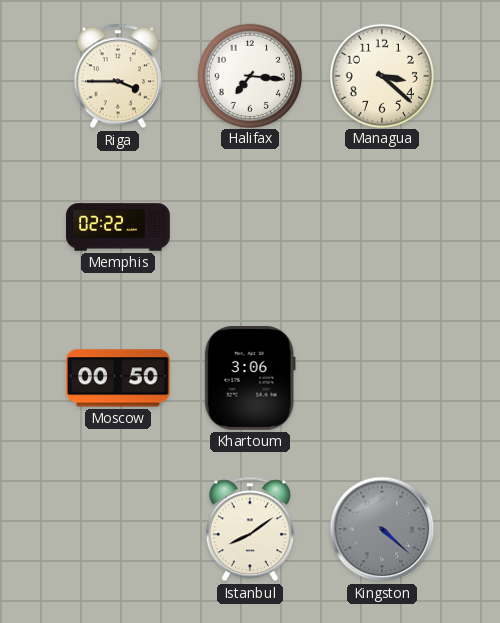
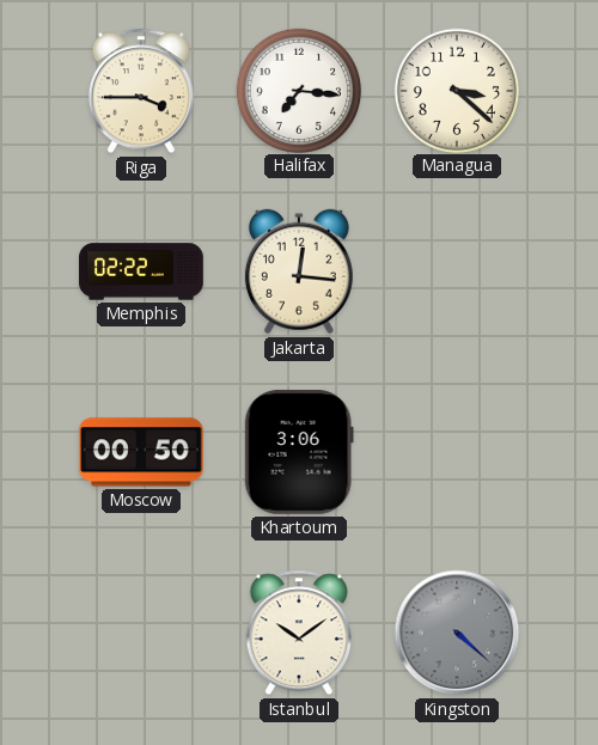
Jakarta: none -> 12:16
Istanbul: 8:09 -> 10:09
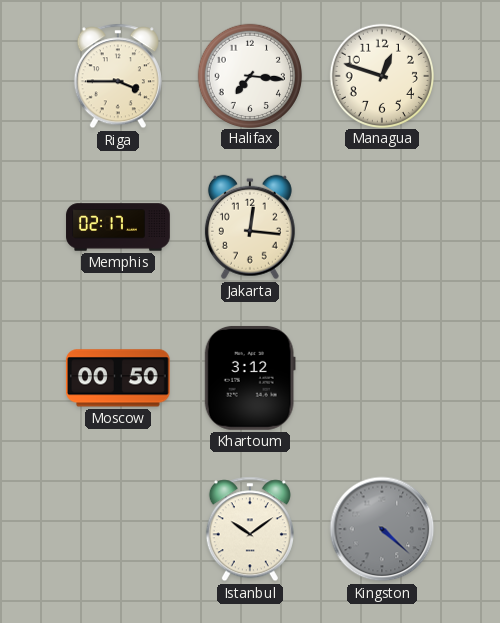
Managua: 3:22 -> 12:48
Memphis: 02:22 -> 02:17
Khartoum: 3:06 -> 3:12
